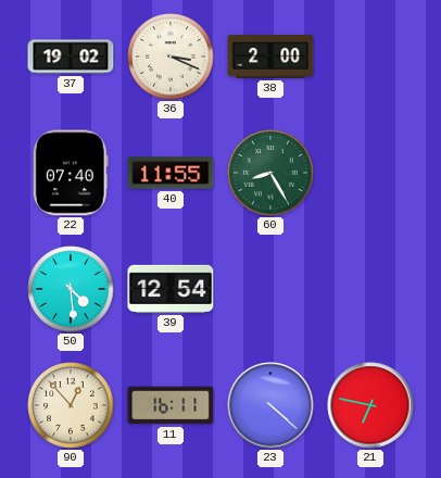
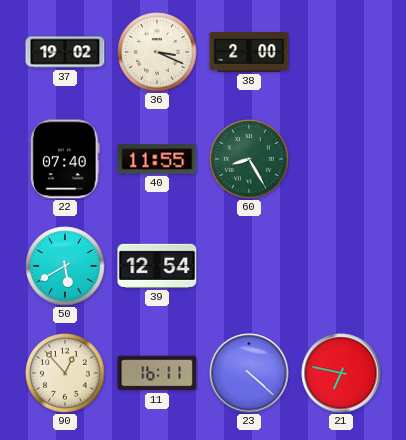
50: 4:29 -> 5:40
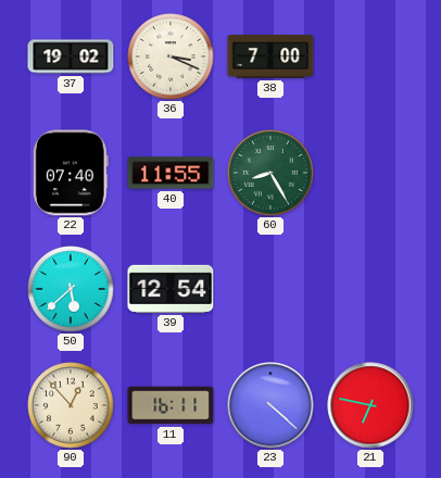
38: 2:00 -> 7:00
50: 5:40 -> 5:38
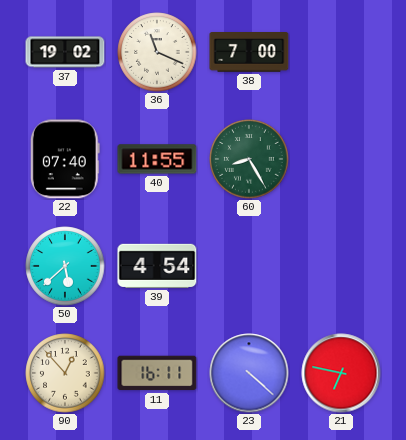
36: 3:19 -> 11:19
39: 12:54 -> 4:54
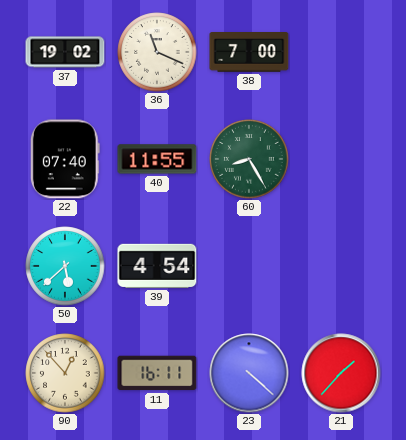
21: 6:47 -> 1:37
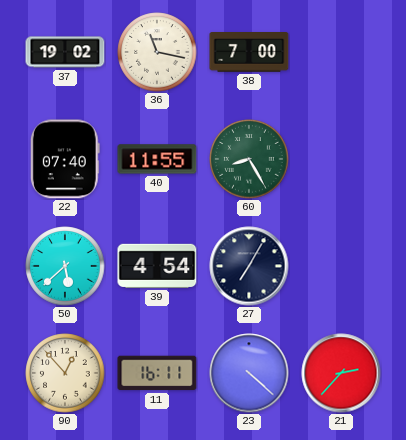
36: 11:19 -> 11:17
27: none -> 7:05
21: 1:37 -> 2:37
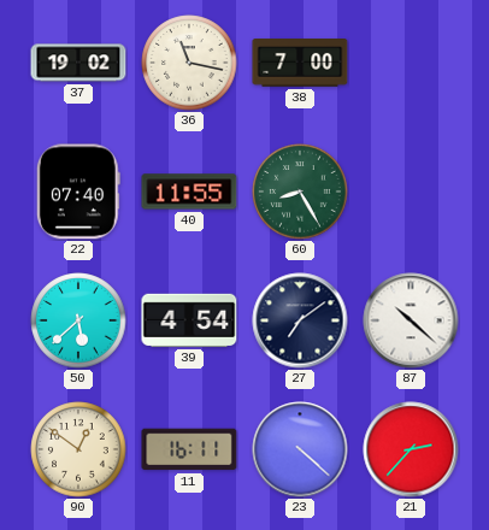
27: 7:05 -> 7:09
87: none -> 10:22
90: 12:53 -> 12:51
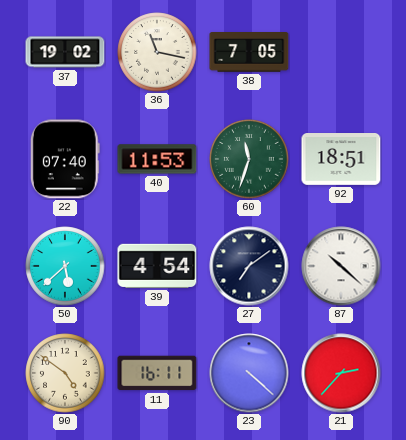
38: 7:00 -> 7:05
40: 11:55 -> 11:53
60: 8:25 -> 11:33
92: none -> 18:51
90: 12:51 -> 4:51
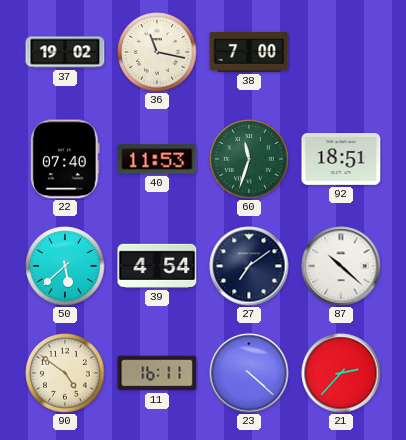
38: 7:05 -> 7:00
